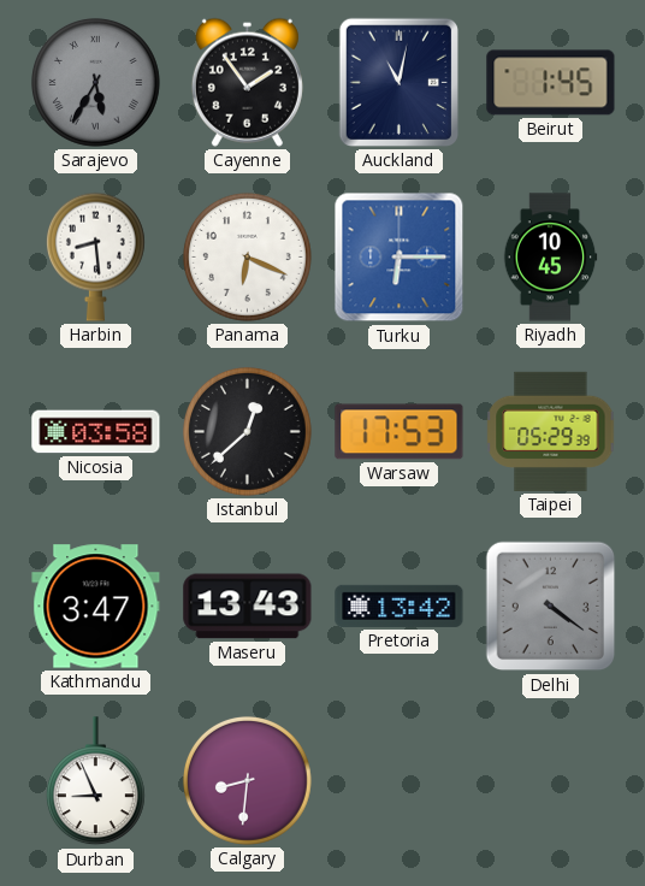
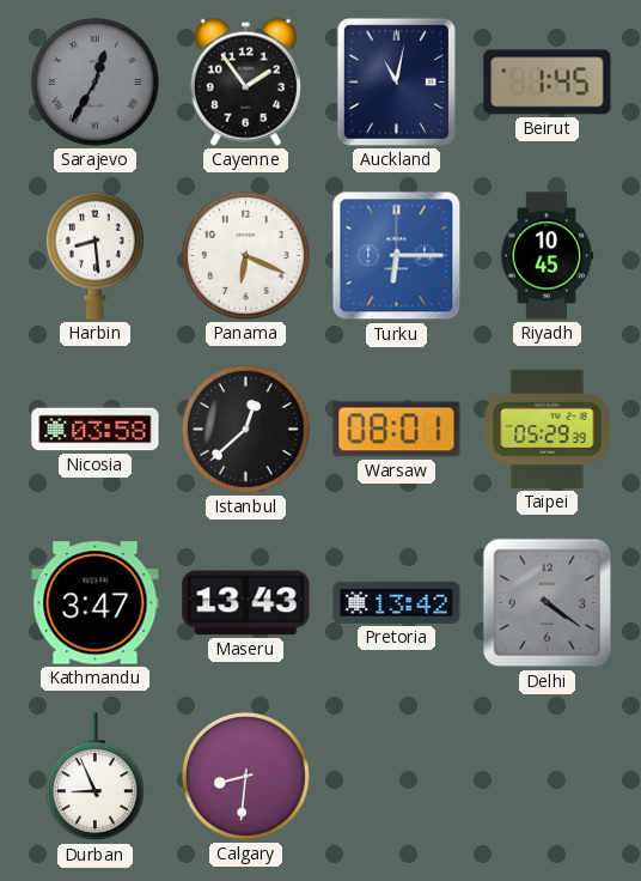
Sarajevo: 5:35 -> 12:35
Warsaw: 17:53 -> 08:01
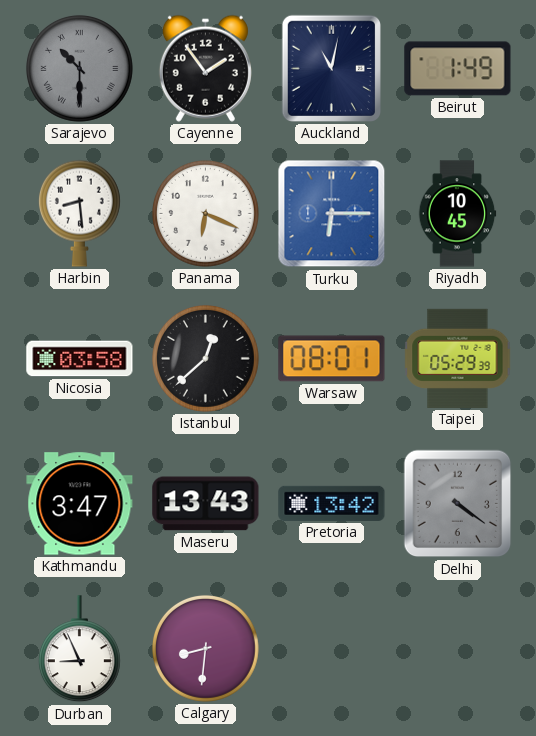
Sarajevo: 12:35 -> 10:30
Beirut: 1:45 -> 1:49
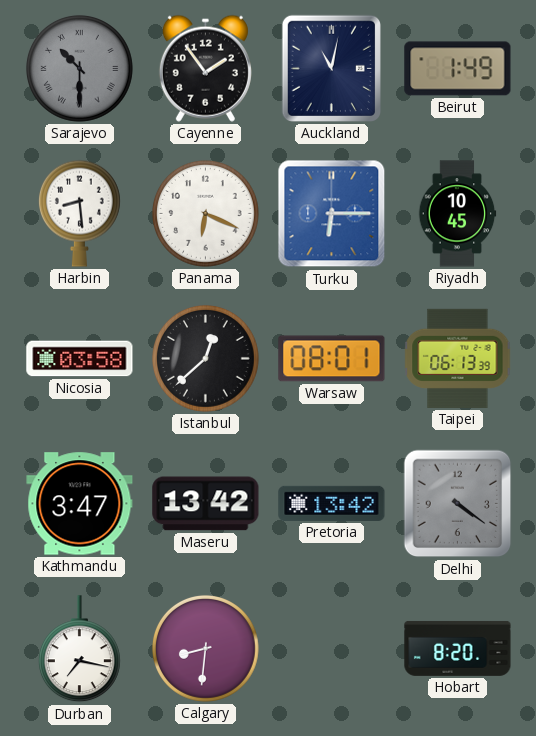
Taipei: 05:29 -> 06:13
Maseru: 13:43 -> 13:42
Durban: 8:56 -> 7:17
Hobart: none -> 8:20
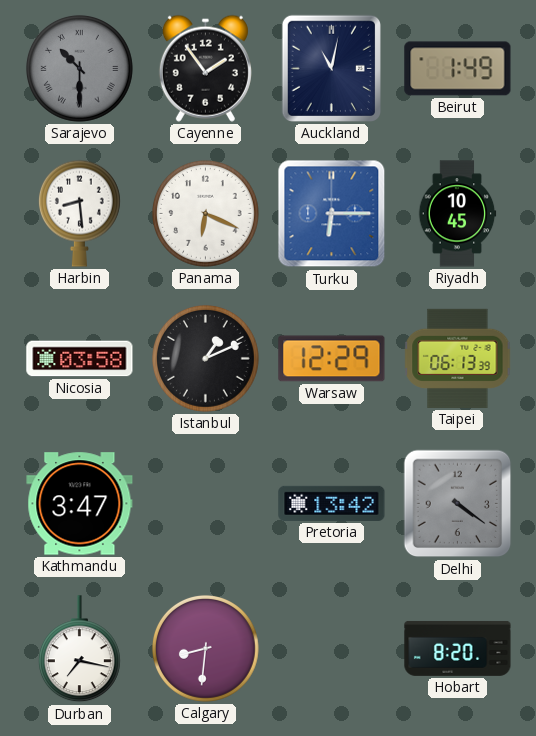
Istanbul: 12:38 -> 1:11
Warsaw: 08:01 -> 12:29
Maseru: 13:42 -> none
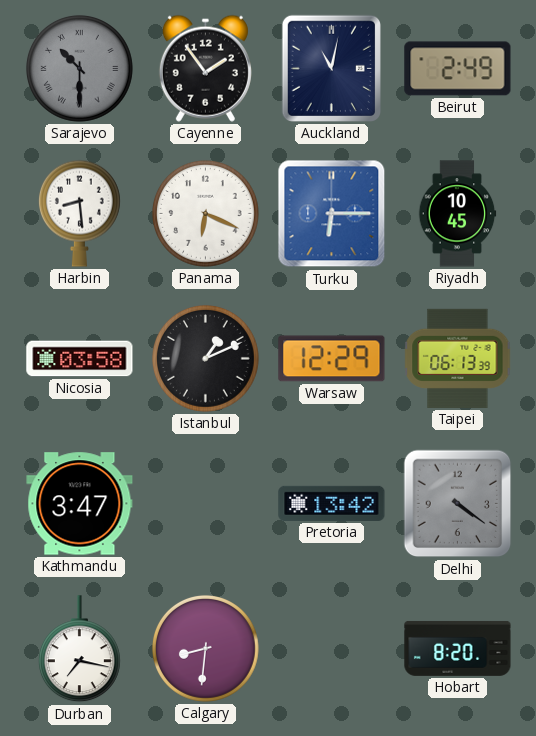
Beirut: 1:49 -> 2:49
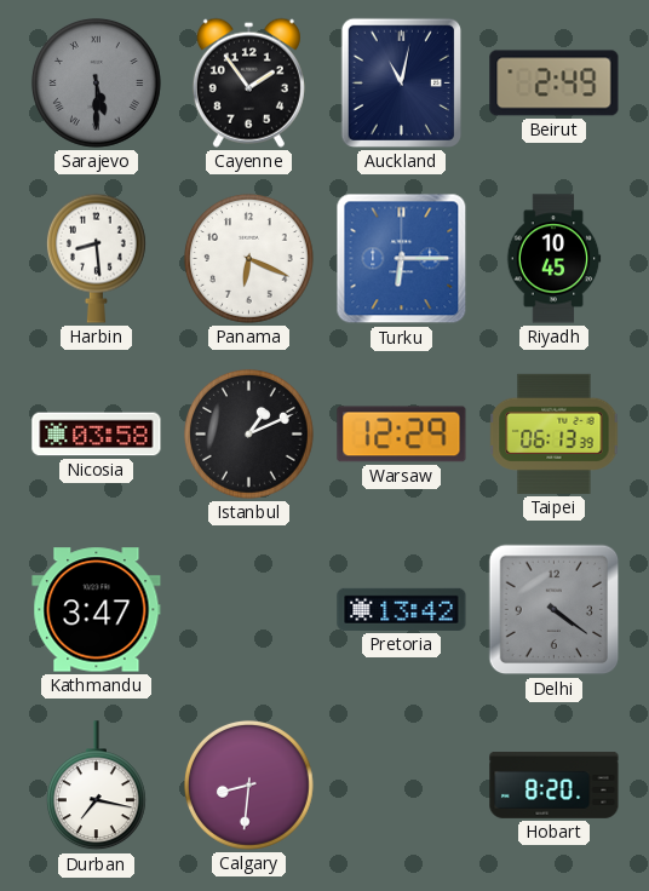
Sarajevo: 10:30 -> 5:30
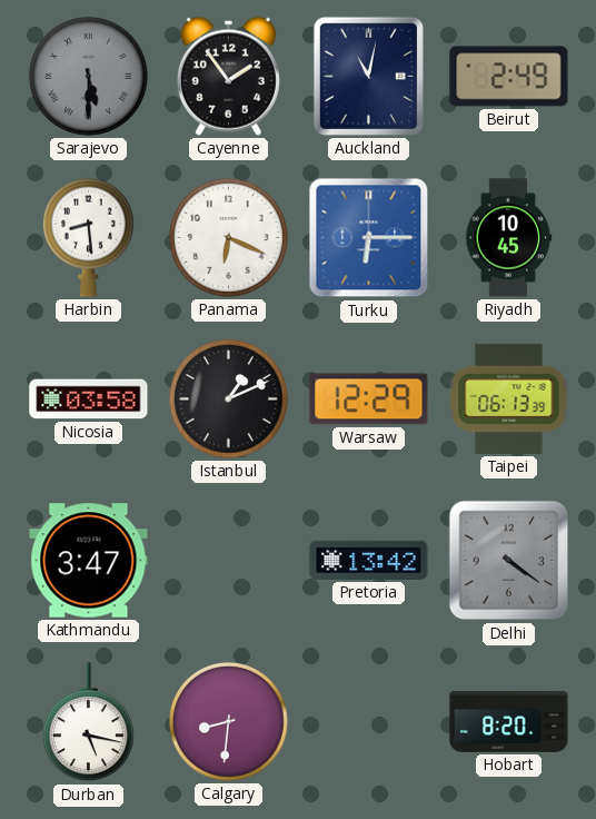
Durban: 7:17 -> 5:17
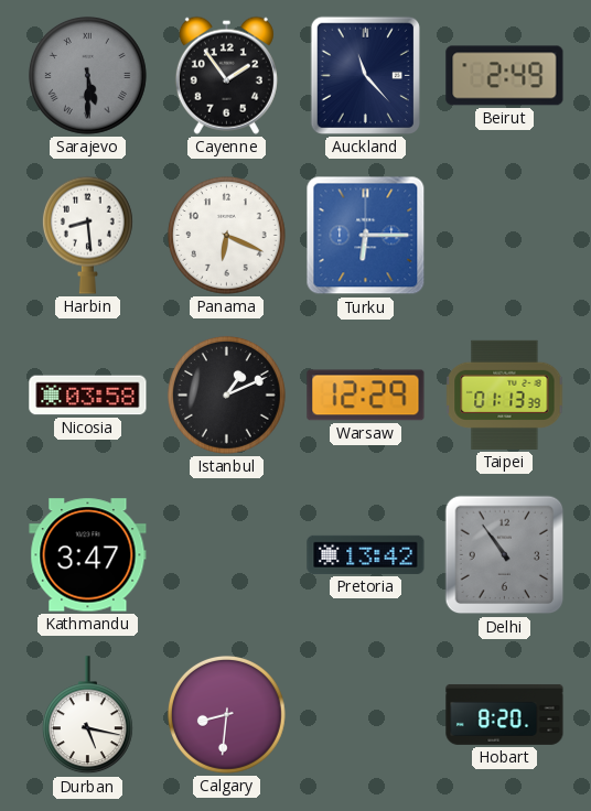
Auckland: 11:02 -> 11:23
Riyadh: 10:45 -> none
Taipei: 06:13 -> 01:13
Delhi: 4:21 -> 10:54
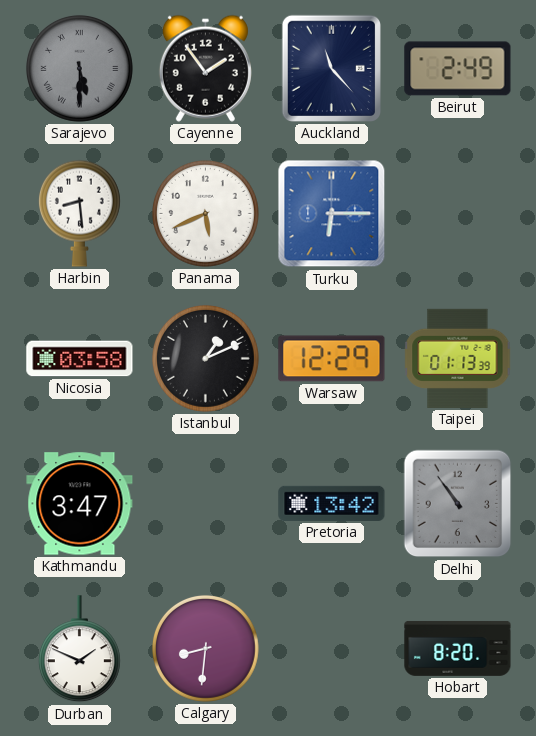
Panama: 6:19 -> 5:41
Durban: 5:17 -> 1:49
